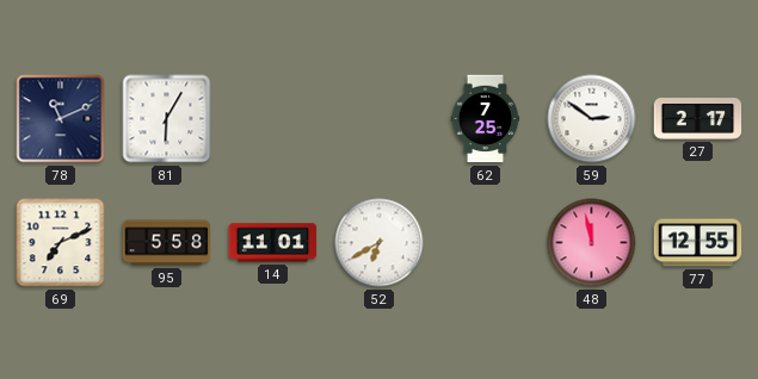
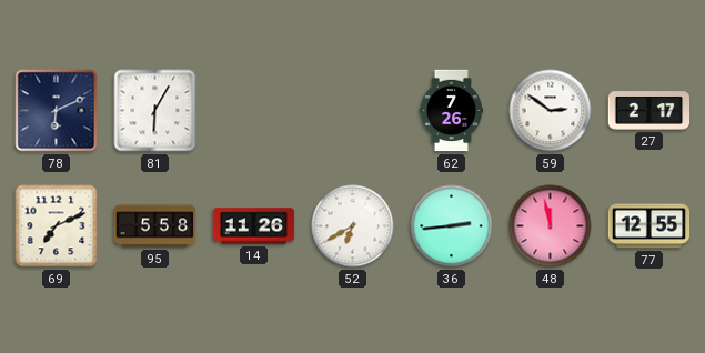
78: 11:11 -> 6:11
62: 7:25 -> 7:26
14: 11:01 -> 11:26
36: none -> 2:44
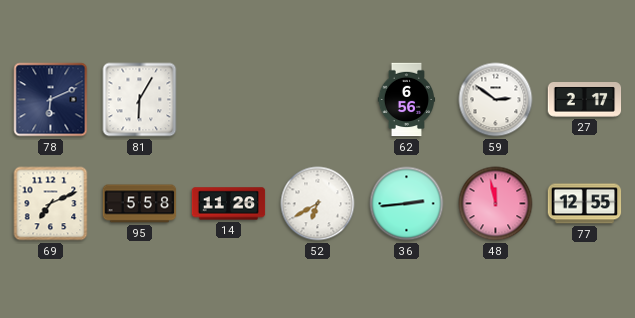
62: 7:26 -> 6:56
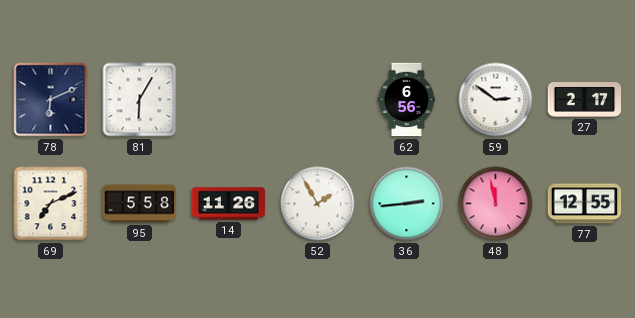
52: 6:40 -> 1:55
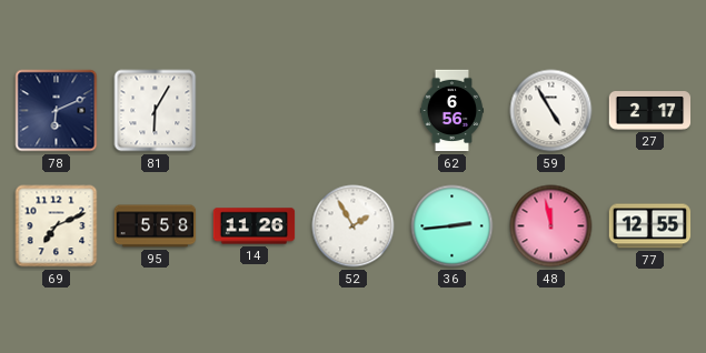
59: 2:51 -> 4:55
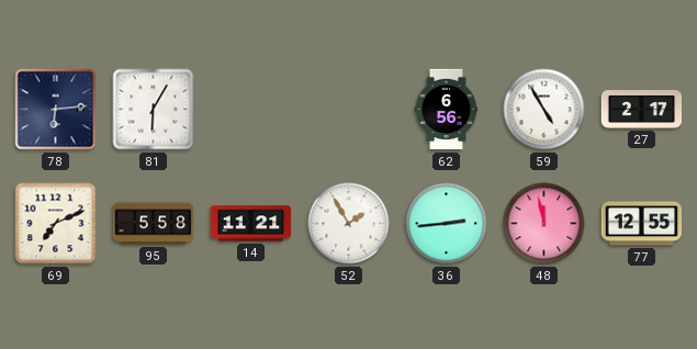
78: 6:11 -> 6:14
14: 11:26 -> 11:21
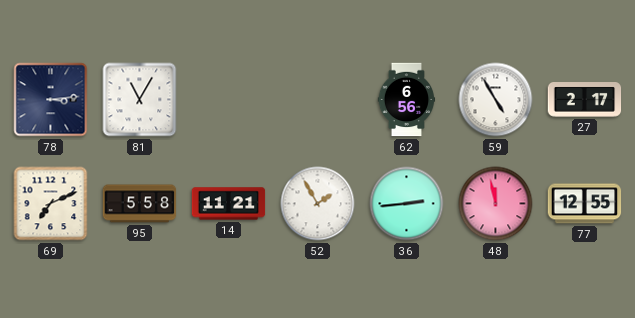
78: 6:14 -> 3:14
81: 6:05 -> 11:05
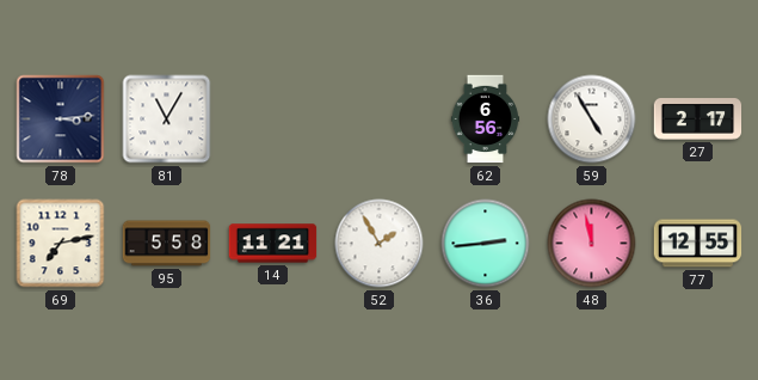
69: 7:11 -> 7:13
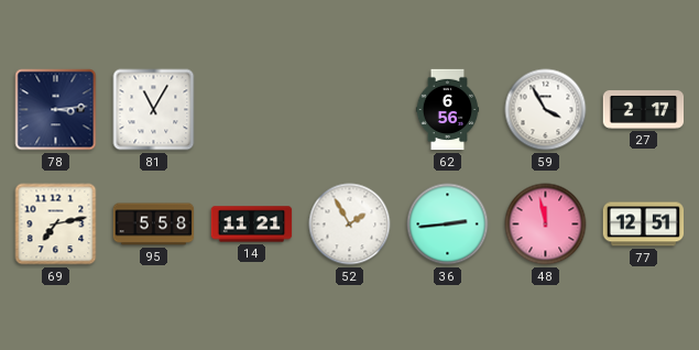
59: 4:55 -> 3:55
77: 12:55 -> 12:51
